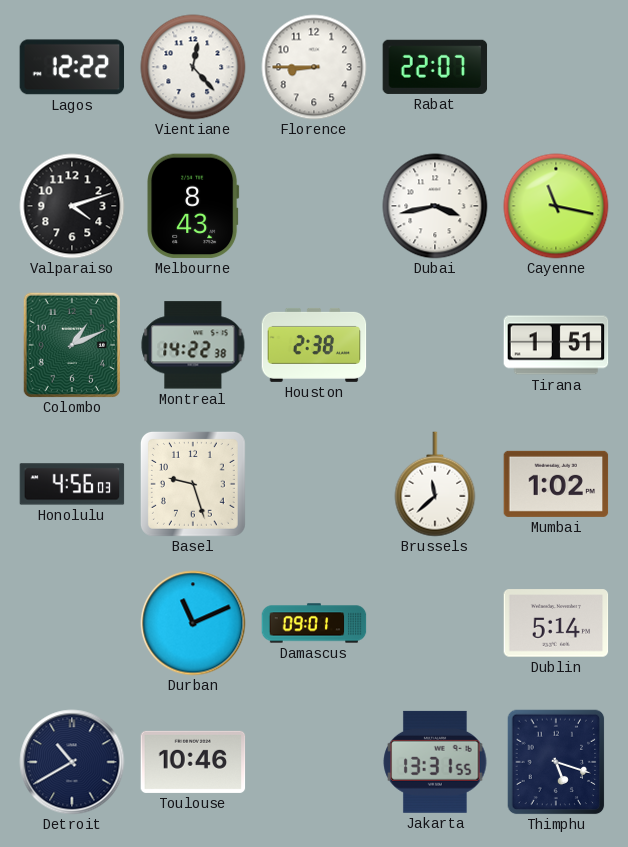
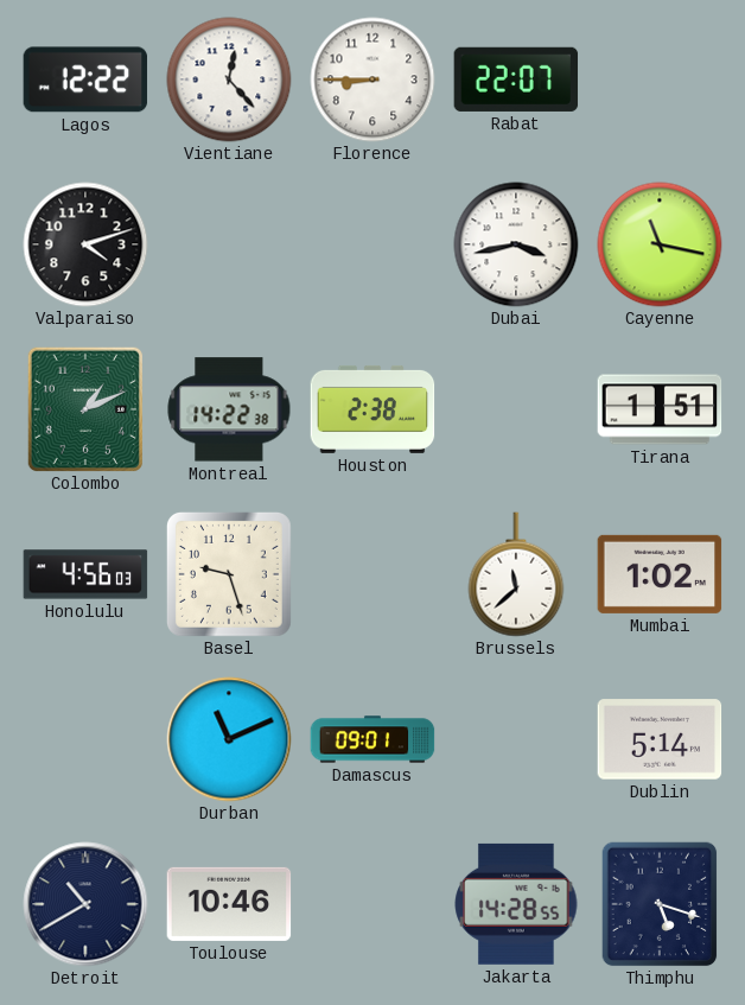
Melbourne: 8:43 -> none
Jakarta: 13:31 -> 14:28
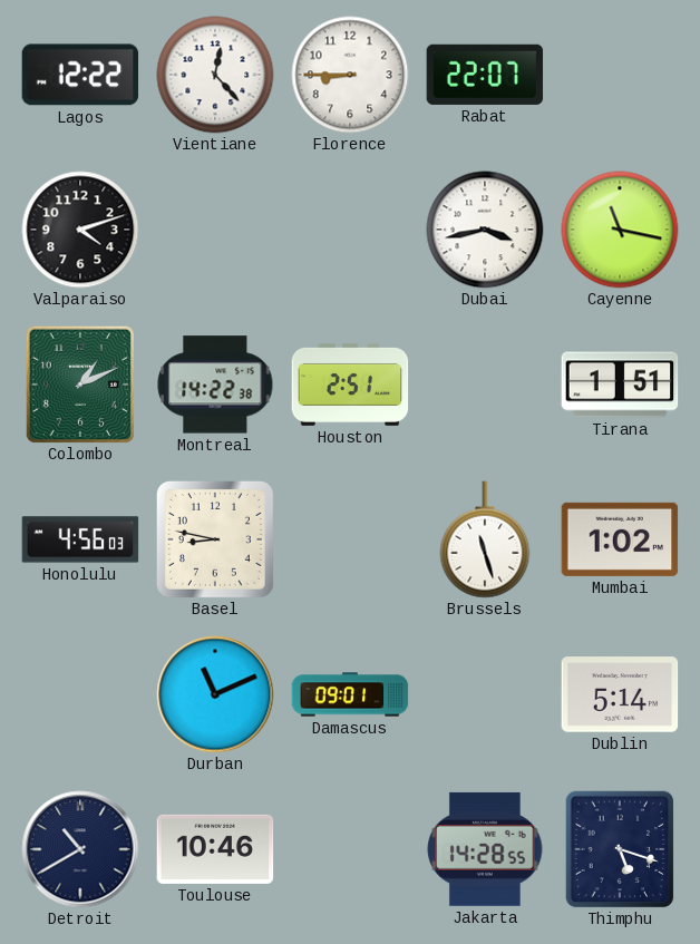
Houston: 2:38 -> 2:51
Basel: 9:27 -> 8:47
Brussels: 11:38 -> 11:27
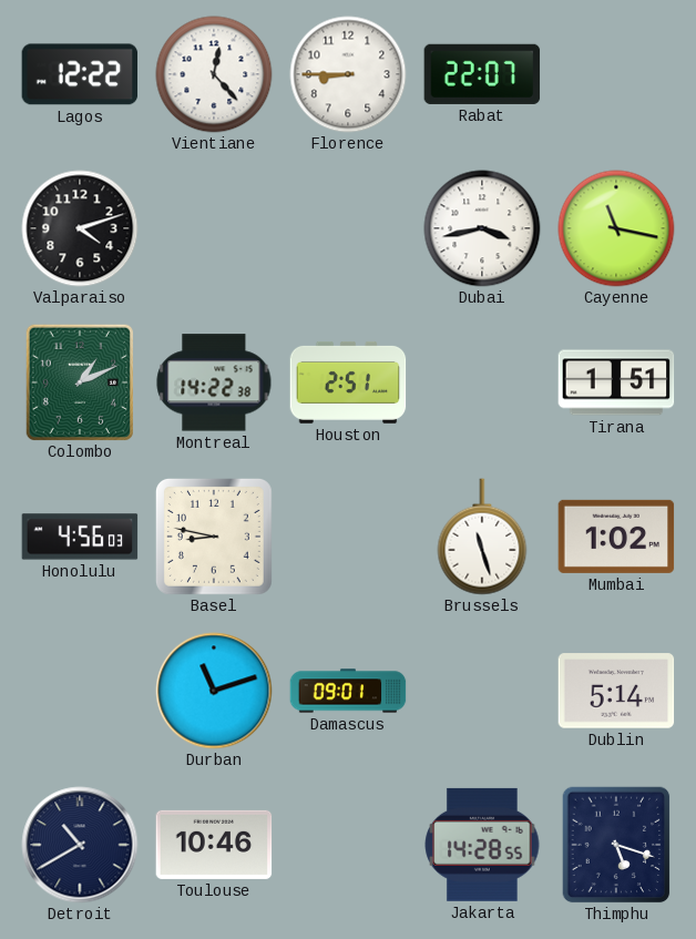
Durban: 11:11 -> 11:12
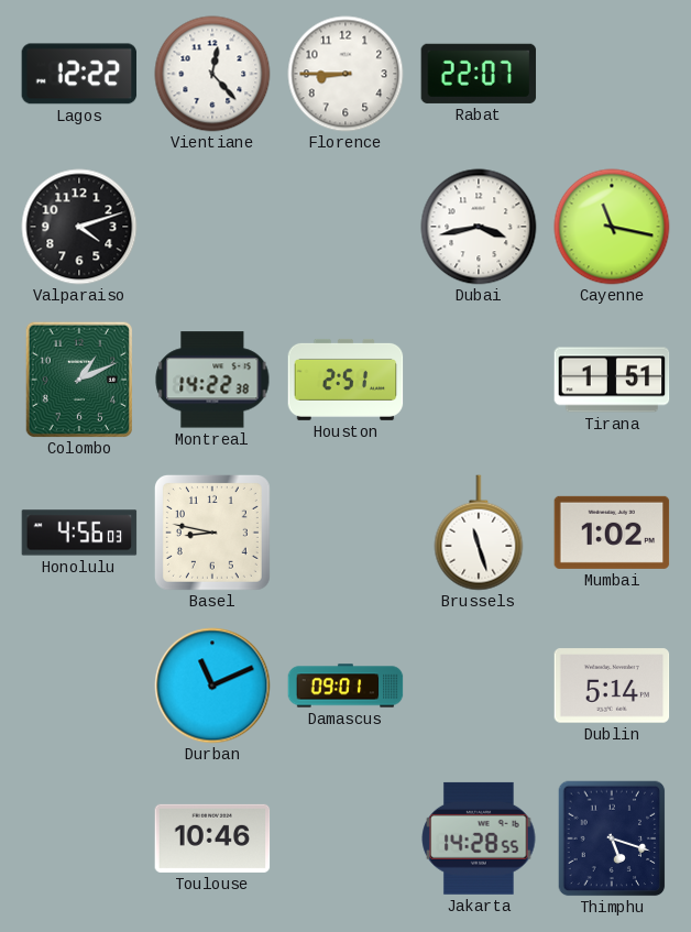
Durban: 11:12 -> 11:11
Detroit: 10:40 -> none
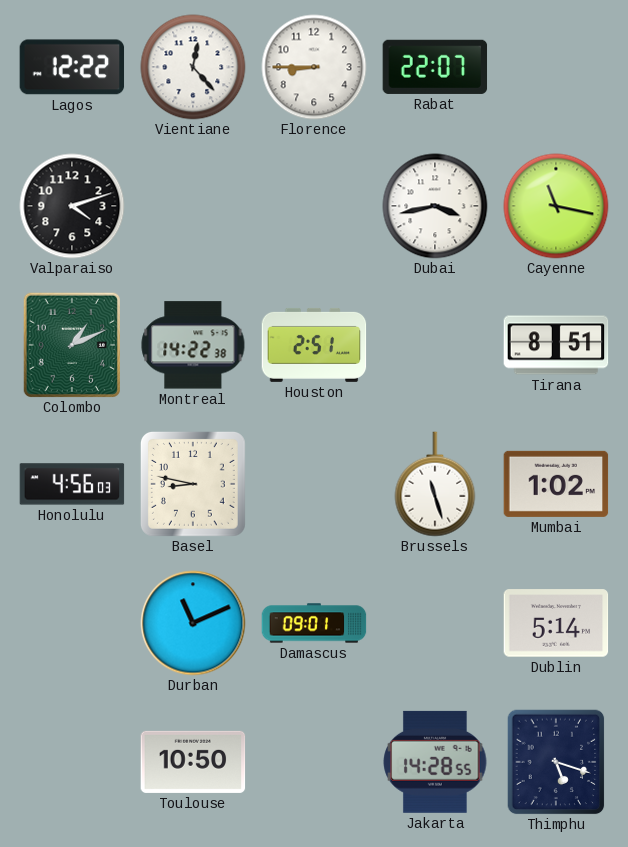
Tirana: 1:51 -> 8:51
Toulouse: 10:46 -> 10:50
